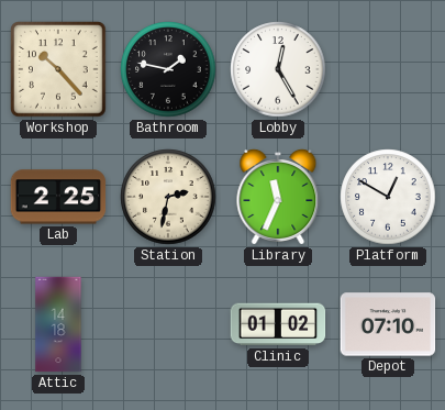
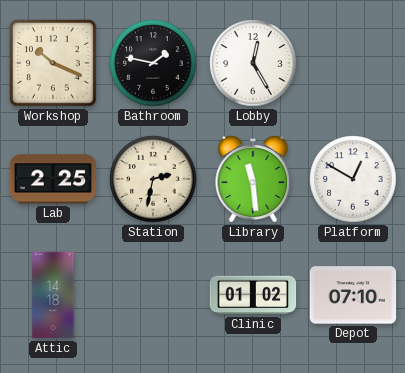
Workshop: 10:23 -> 10:19
Library: 11:34 -> 11:29
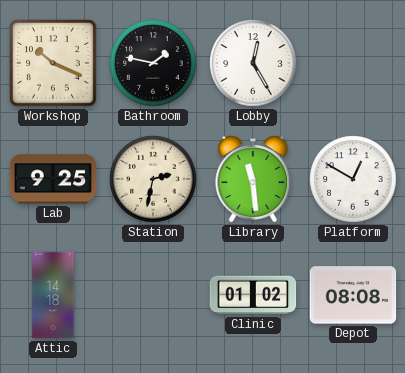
Lab: 2:25 -> 9:25
Depot: 07:10 -> 08:08
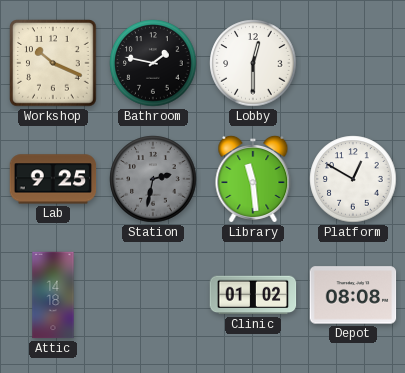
Lobby: 12:25 -> 12:30
Station dial: cream -> grey
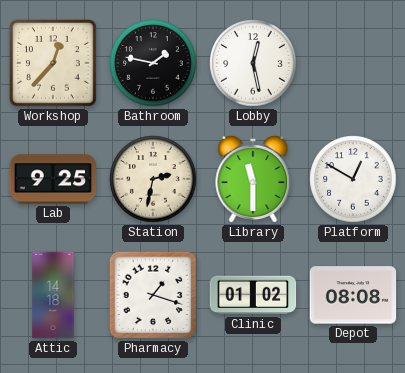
Workshop: 10:19 -> 12:37
Lobby: 12:30 -> 12:28
Station dial: grey -> cream
Library: 11:29 -> 11:30
Pharmacy: none -> 1:18
